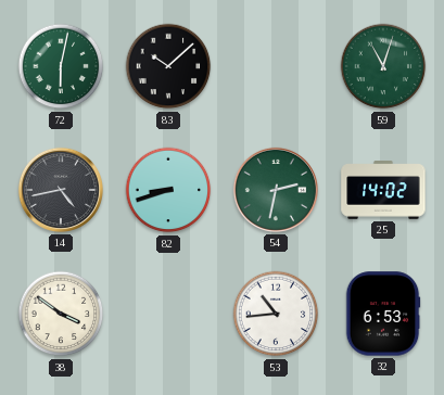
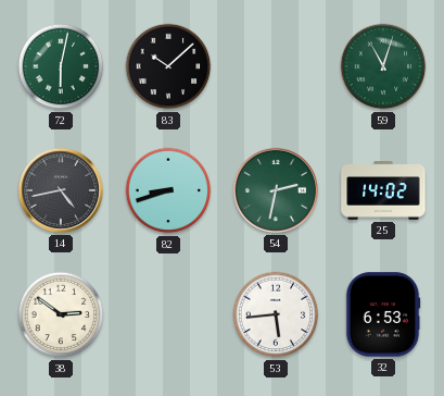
38: 3:51 -> 2:51
53: 10:44 -> 5:44
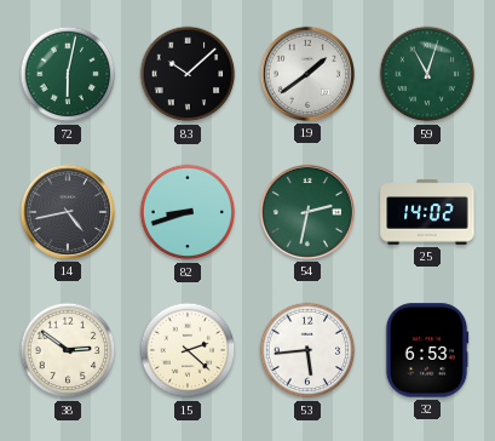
19: none -> 1:39
15: none -> 2:22
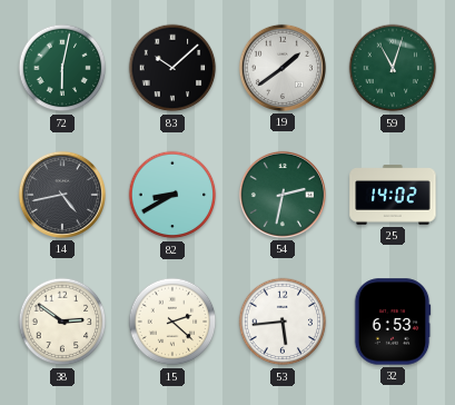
82: 8:42 -> 8:40
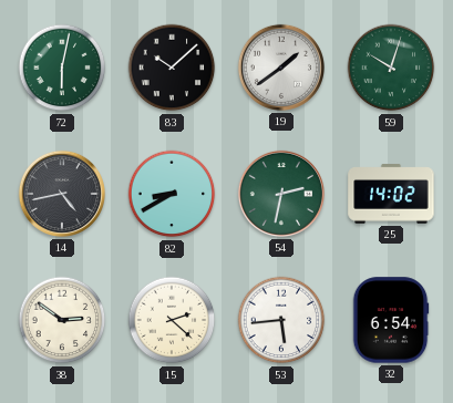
59: 11:03 -> 10:03
32: 6:53 -> 6:54
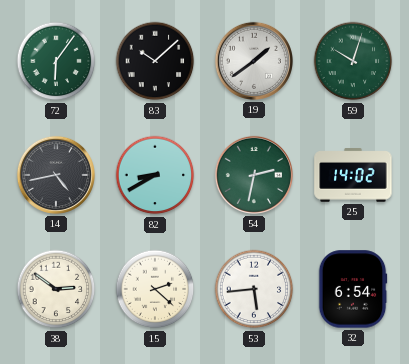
72: 6:02 -> 6:06
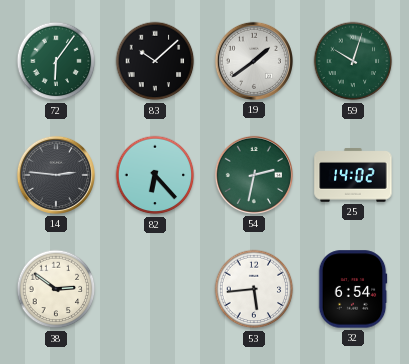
14: 4:43 -> 2:46
82: 8:40 -> 6:23
15: 2:22 -> none
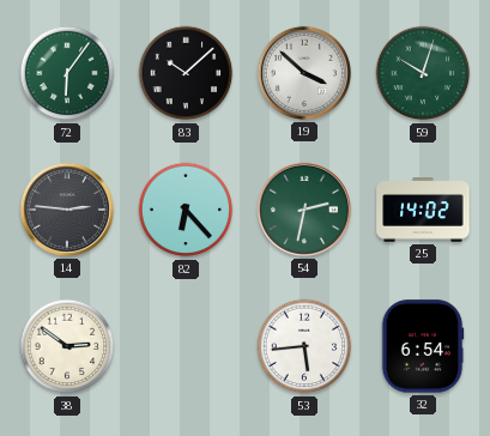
19: 1:39 -> 3:52
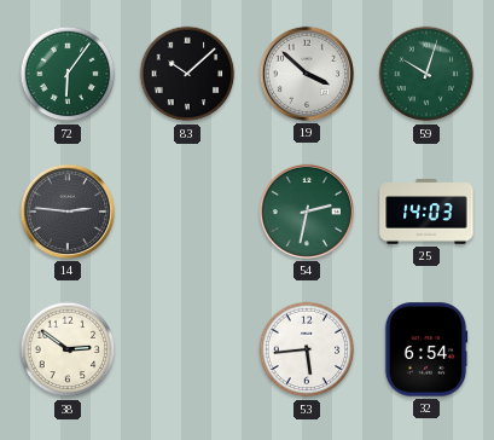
82: 6:23 -> none
25: 14:02 -> 14:03
